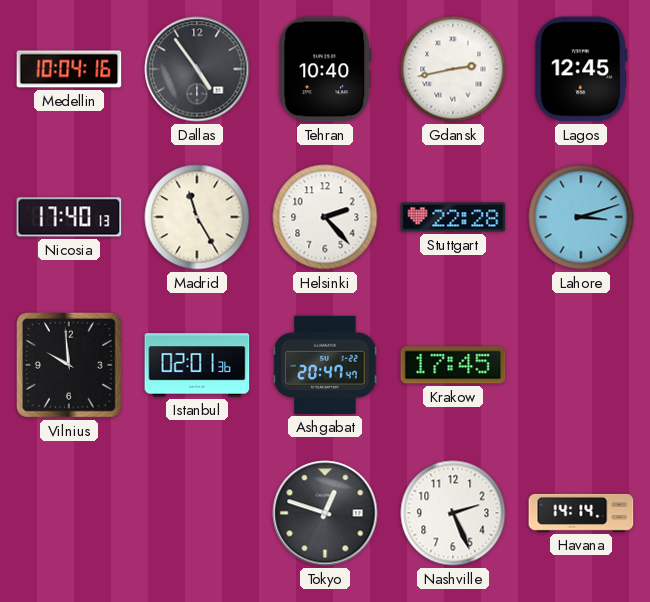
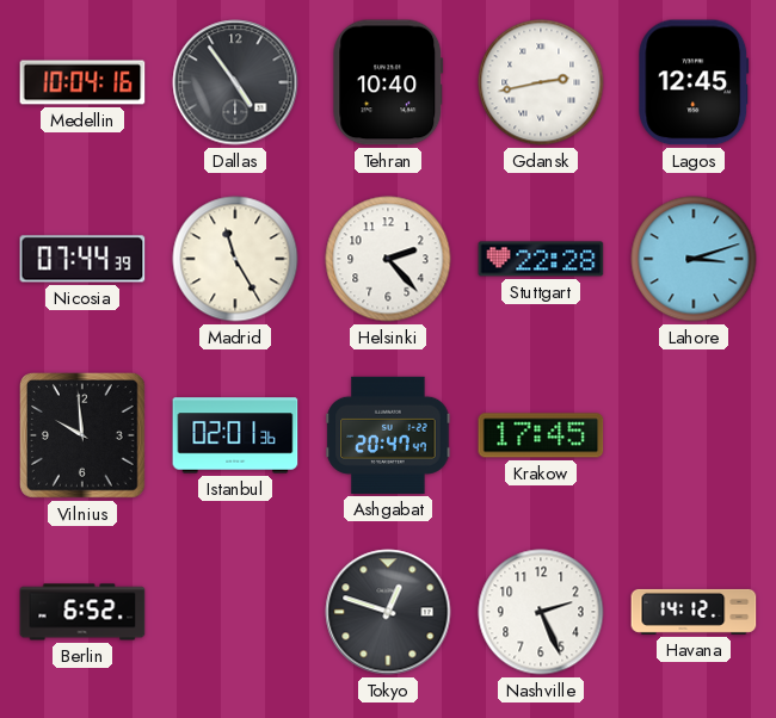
Nicosia: 17:40 -> 07:44
Berlin: none -> 6:52
Havana: 14:14 -> 14:12
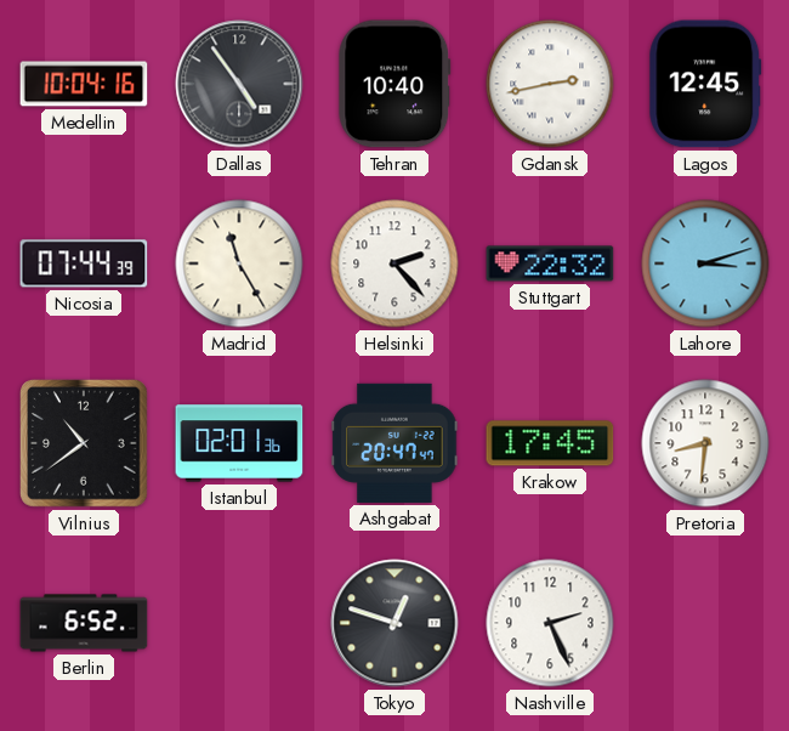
Stuttgart: 22:28 -> 22:32
Vilnius: 9:59 -> 10:39
Pretoria: none -> 8:31
Havana: 14:12 -> none
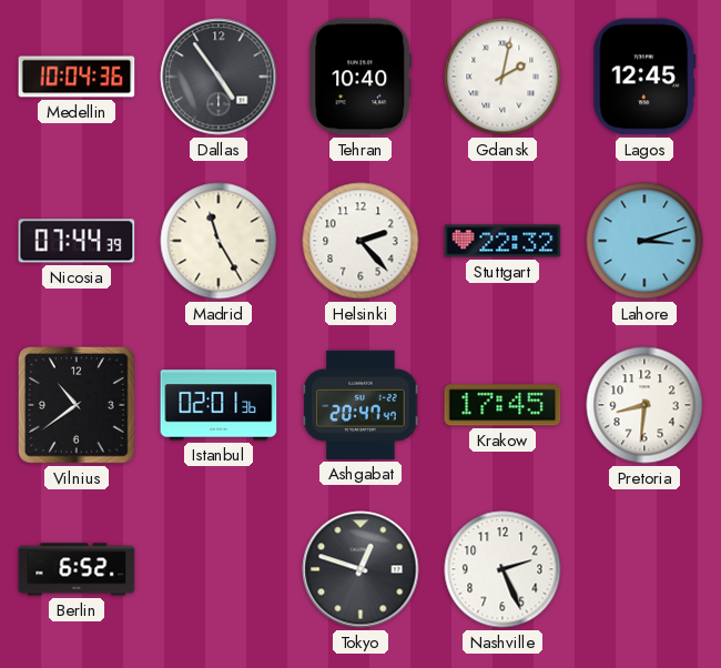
Medellin: 10:04:16 -> 10:04:36
Gdansk: 2:43 -> 2:02
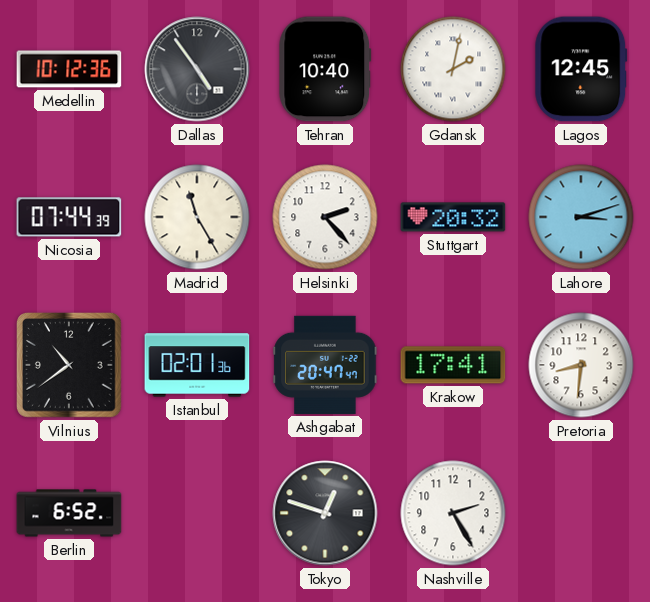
Medellin: 10:04 -> 10:12
Stuttgart: 22:32 -> 20:32
Krakow: 17:45 -> 17:41
Nashville: 2:26 -> 2:25
